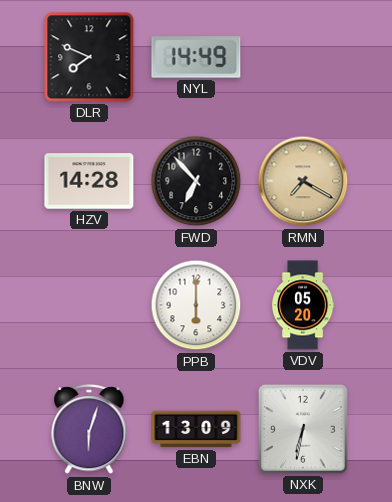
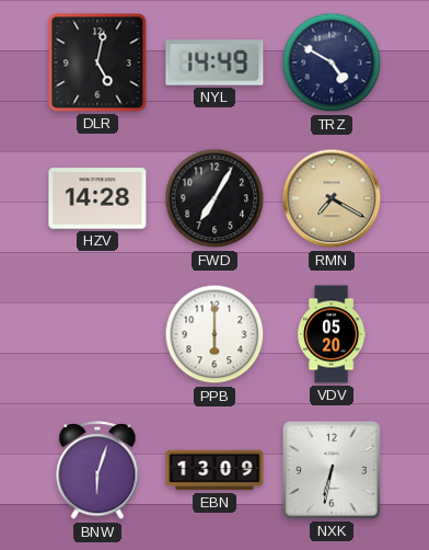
DLR: 7:49 -> 5:02
TRZ: none -> 4:50
FWD: 6:53 -> 7:05
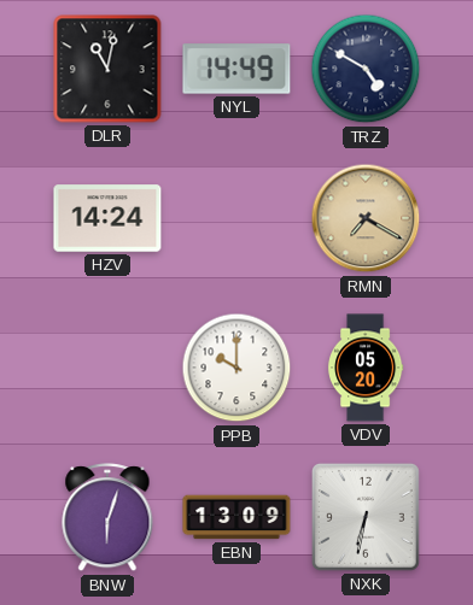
DLR: 5:02 -> 11:02
HZV: 14:28 -> 14:24
FWD: 7:05 -> none
PPB: 6:00 -> 10:00
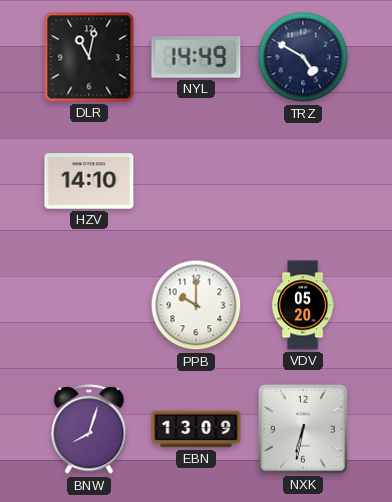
HZV: 14:24 -> 14:10
RMN: 7:20 -> none
BNW: 6:03 -> 8:03
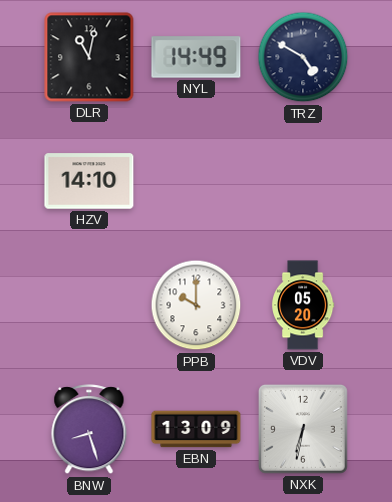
BNW: 8:03 -> 8:27
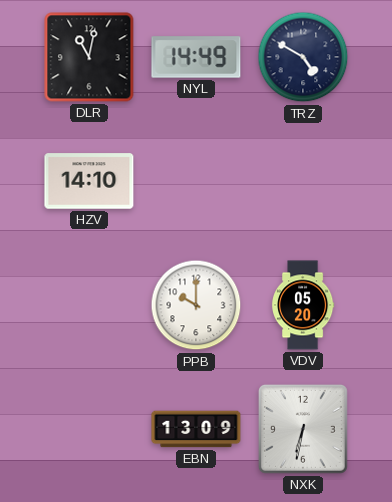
BNW: 8:27 -> none
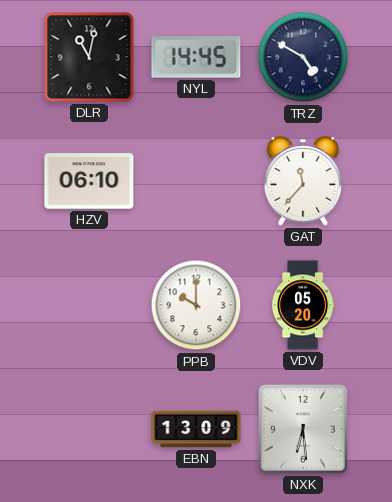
NYL: 14:49 -> 14:45
HZV: 14:10 -> 06:10
GAT: none -> 11:37
NXK: 6:32 -> 6:29
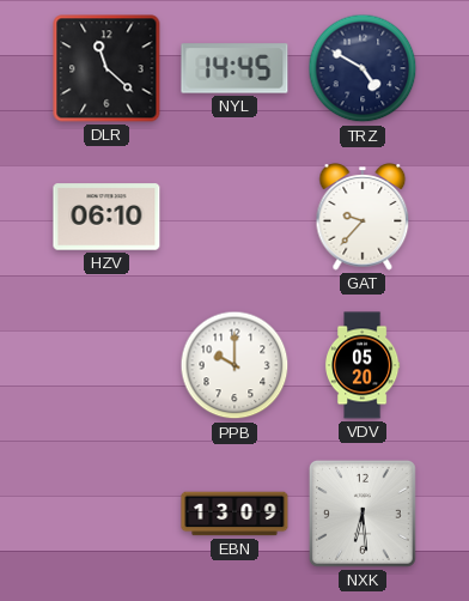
DLR: 11:02 -> 11:22
GAT: 11:37 -> 9:37
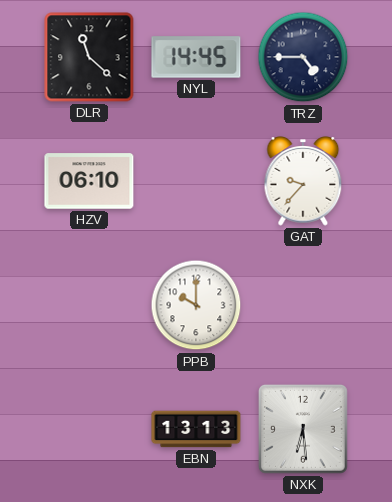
TRZ: 4:50 -> 4:45
VDV: 05:20 -> none
EBN: 13:09 -> 13:13
